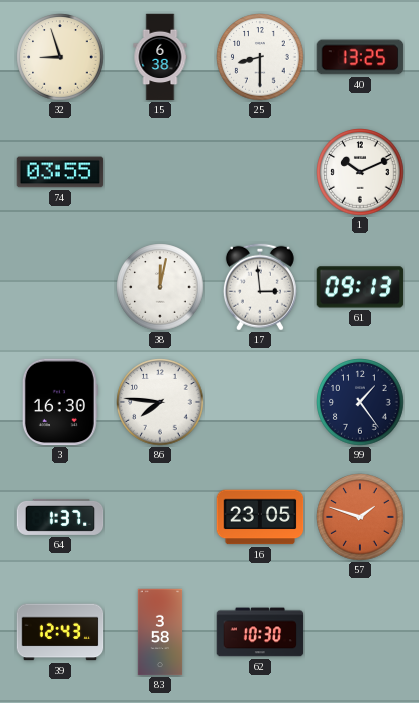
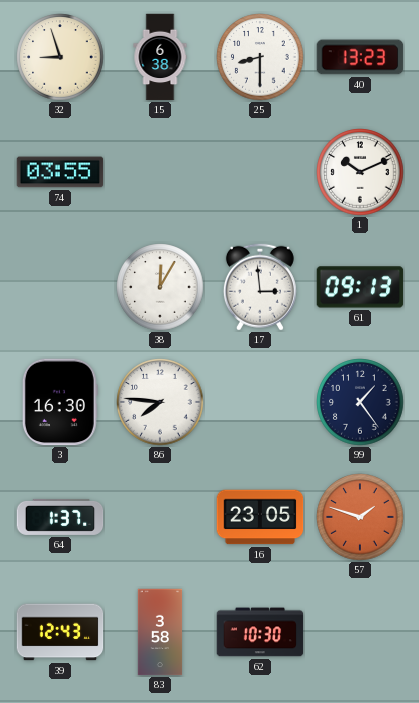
40: 13:25 -> 13:23
38: 12:02 -> 12:05
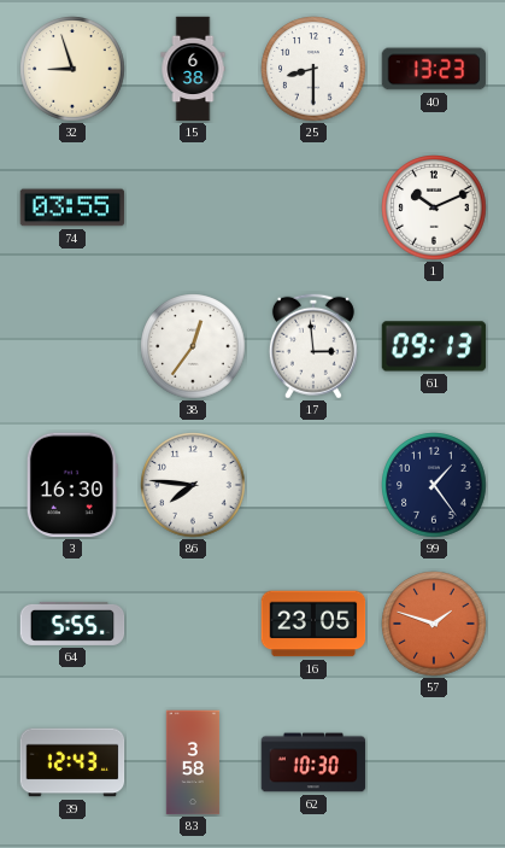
38: 12:05 -> 12:36
64: 1:37 -> 5:55
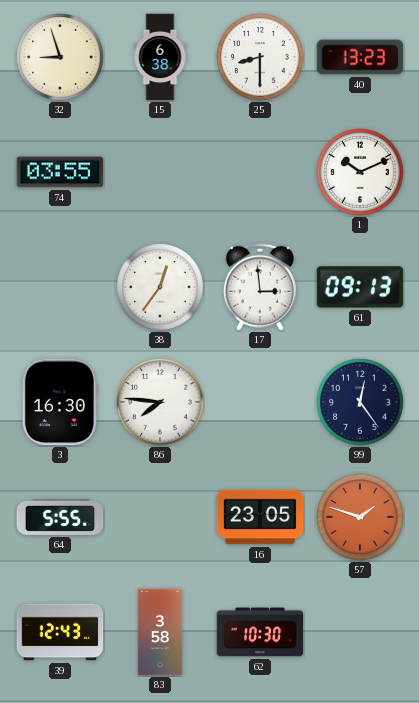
99: 1:24 -> 12:24
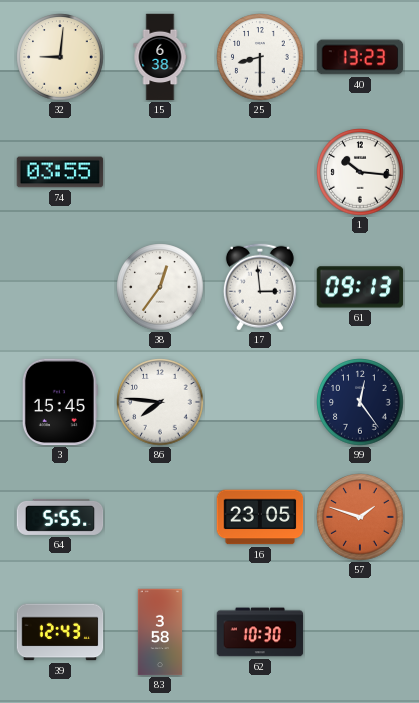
32: 8:57 -> 9:01
1: 10:11 -> 10:16
3: 16:30 -> 15:45
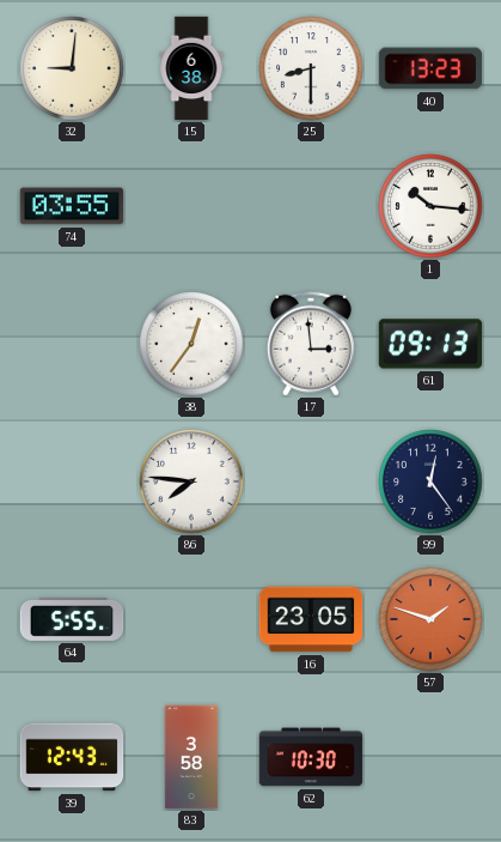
3: 15:45 -> none
